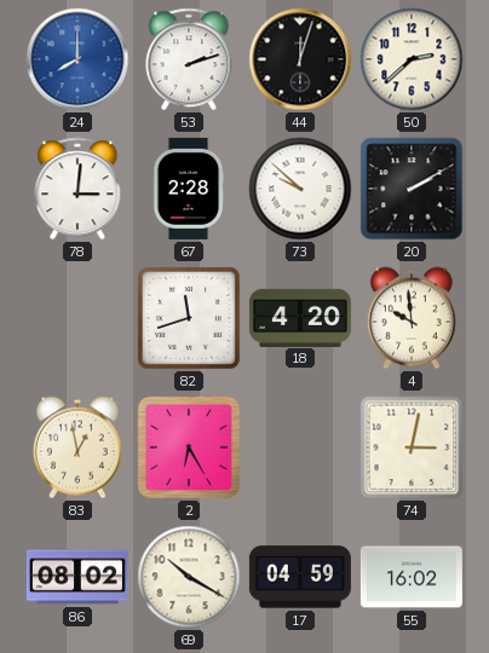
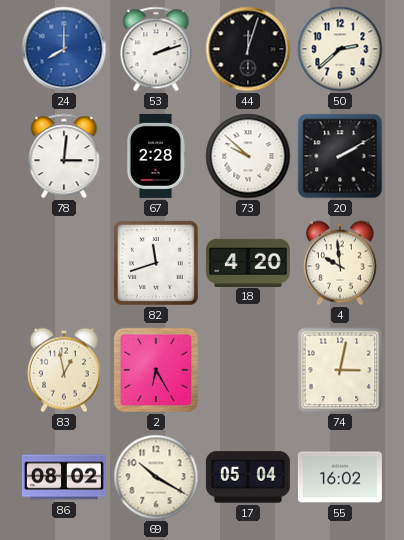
17: 04:59 -> 05:04
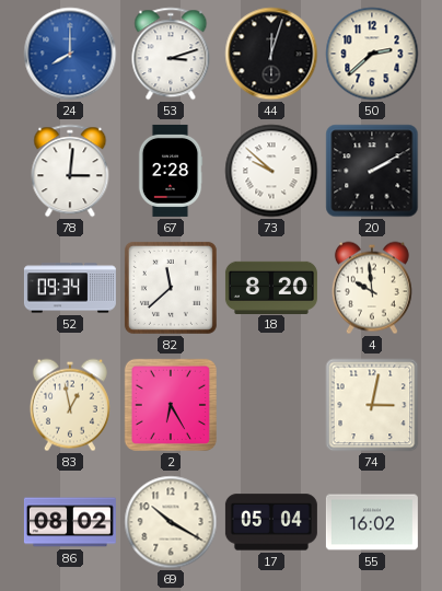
53: 2:12 -> 3:12
52: none -> 09:34
82: 11:42 -> 11:38
18: 4:20 -> 8:20
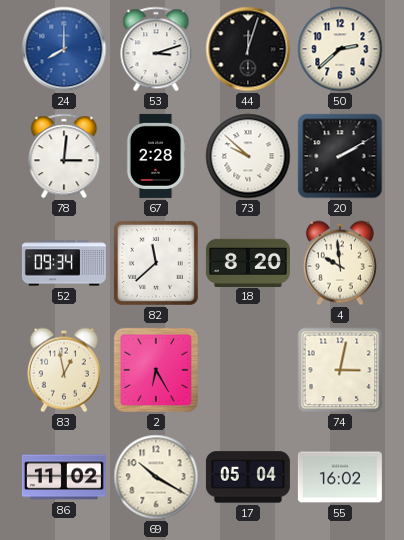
86: 08:02 -> 11:02
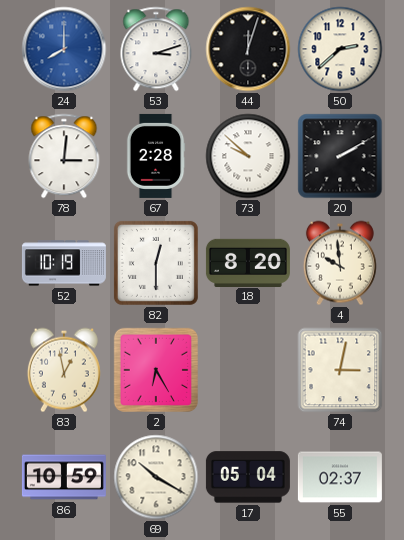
52: 09:34 -> 10:19
82: 11:38 -> 12:30
86: 11:02 -> 10:59
55: 16:02 -> 02:37
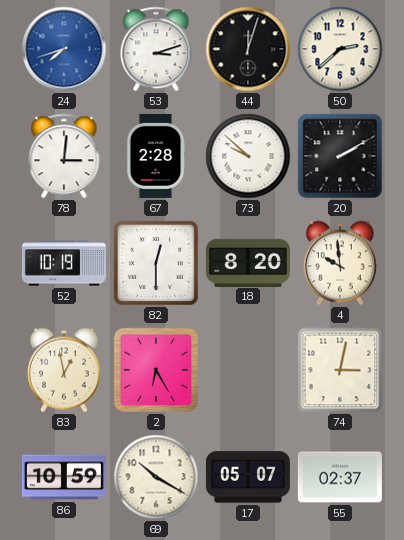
24: 8:00 -> 7:42
17: 05:04 -> 05:07
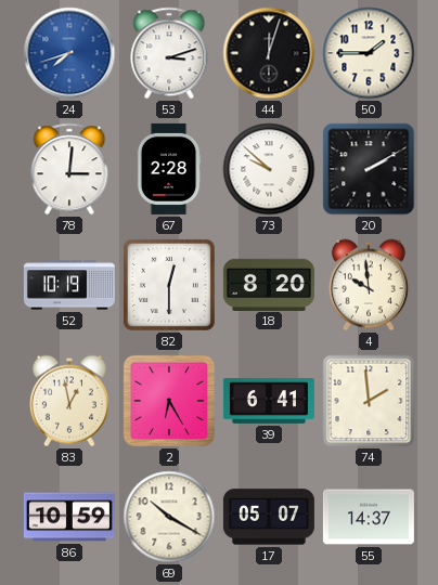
50: 2:38 -> 1:45
39: none -> 6:41
74: 3:02 -> 1:59
55: 02:37 -> 14:37
